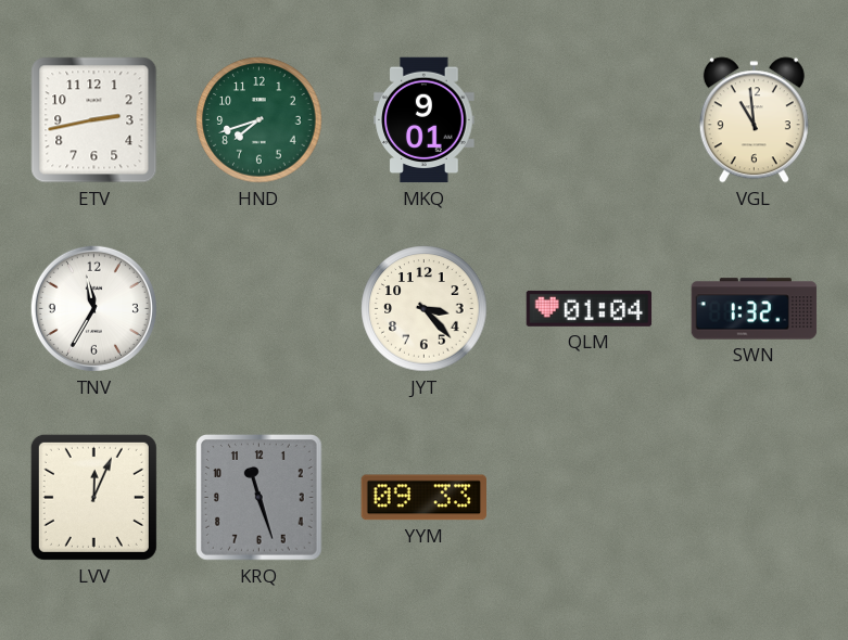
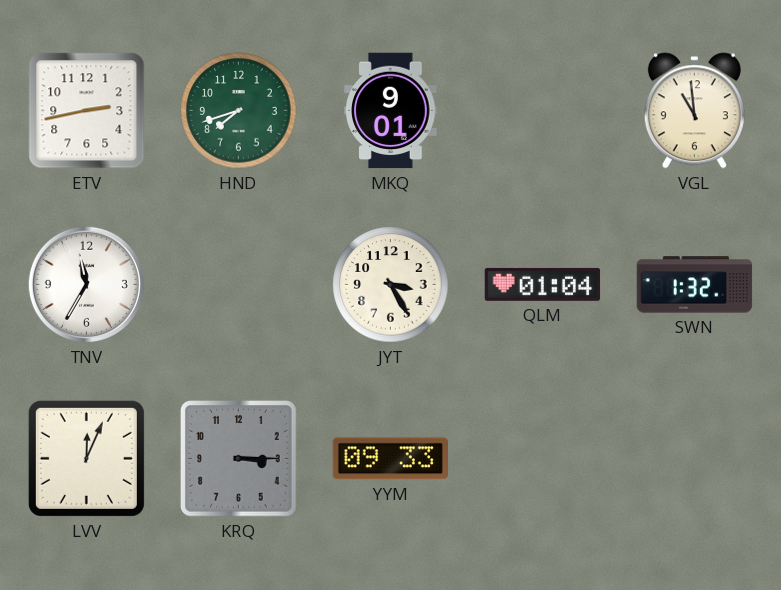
JYT: 3:23 -> 3:25
KRQ: 11:27 -> 3:15
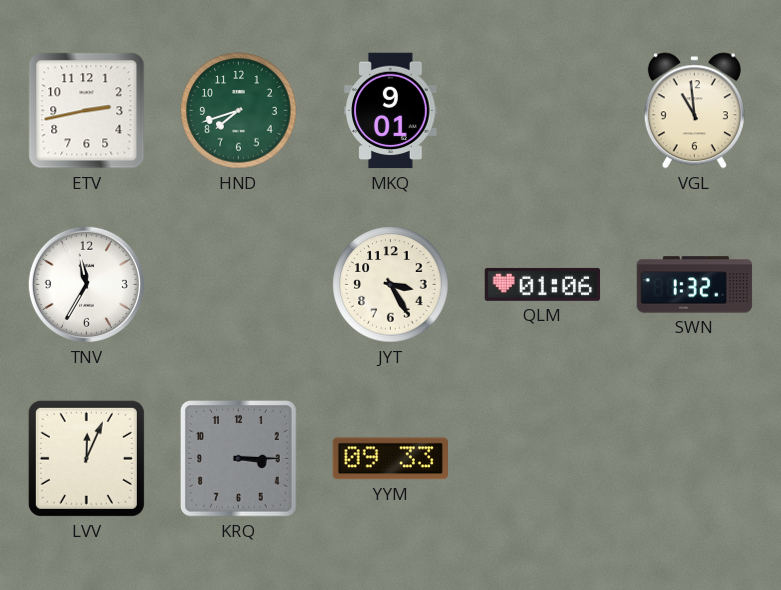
QLM: 01:04 -> 01:06
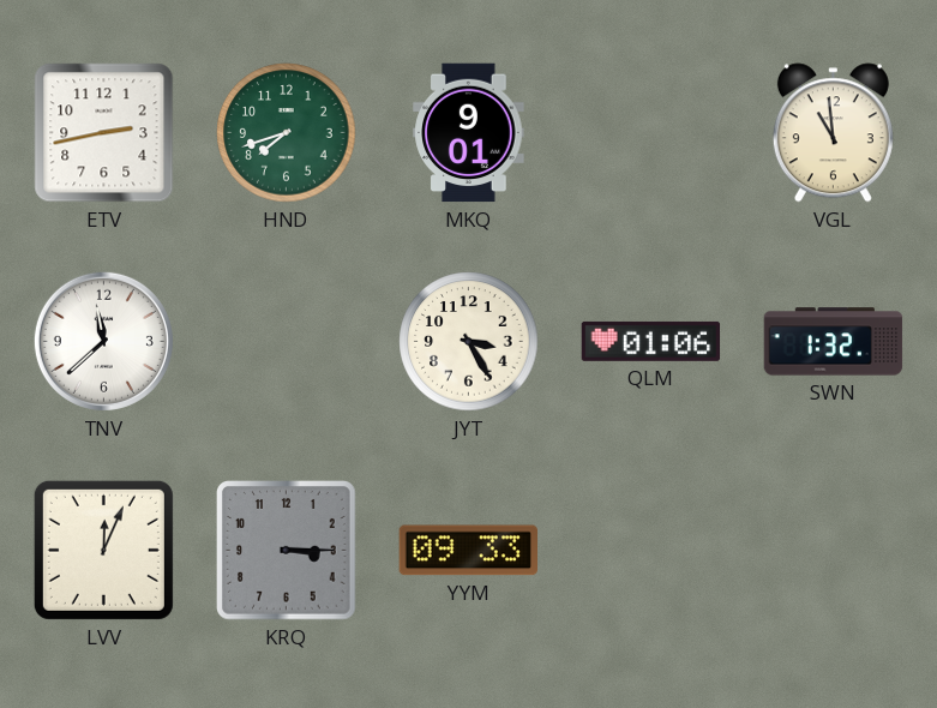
TNV: 11:35 -> 11:38
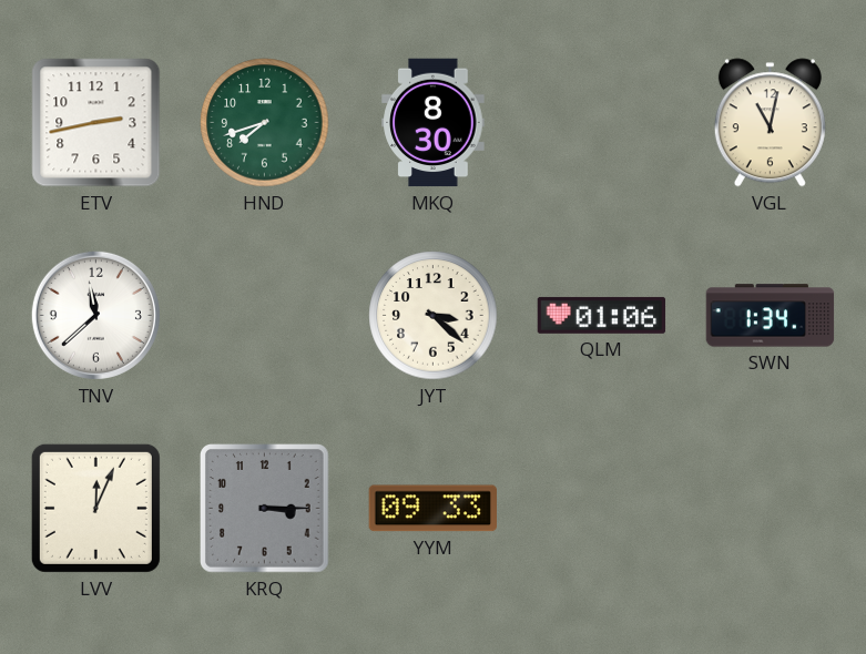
MKQ: 9:01 -> 8:30
VGL: 10:59 -> 11:02
JYT: 3:25 -> 3:22
SWN: 1:32 -> 1:34
